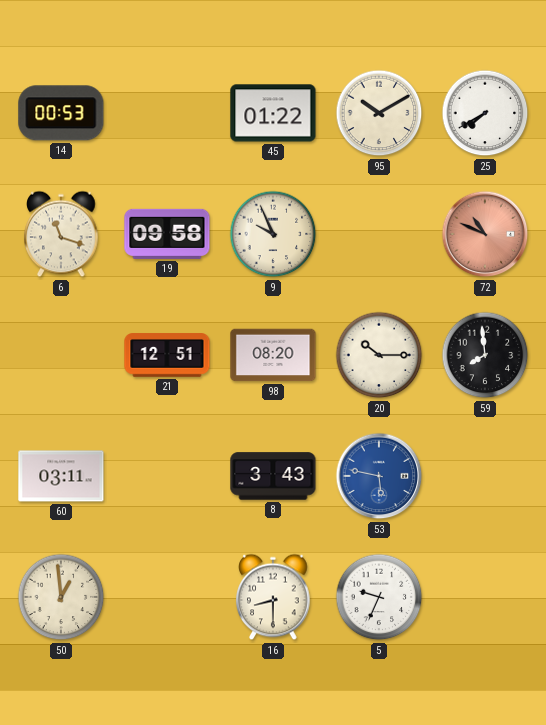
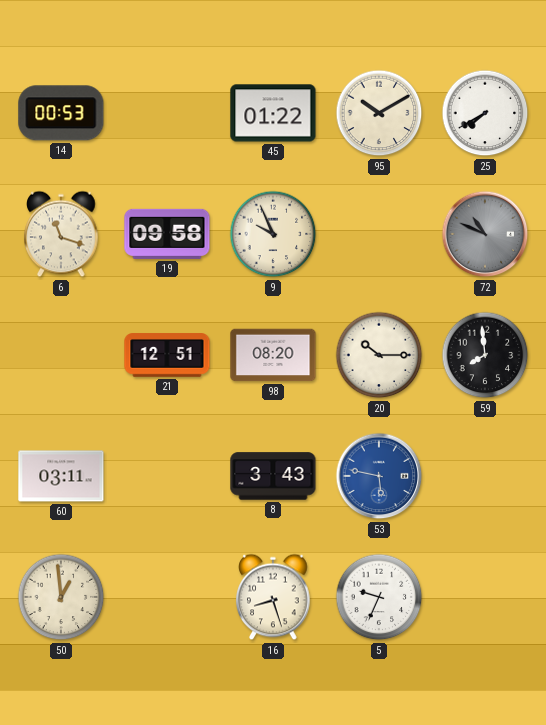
72 dial: salmon -> grey
16: 8:30 -> 8:27
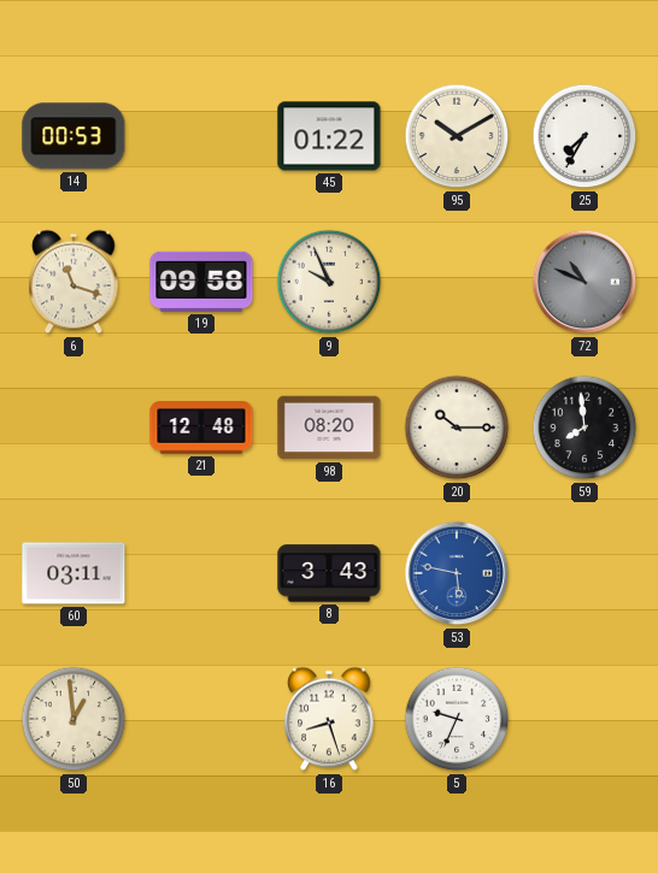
25: 7:40 -> 7:35
21: 12:51 -> 12:48
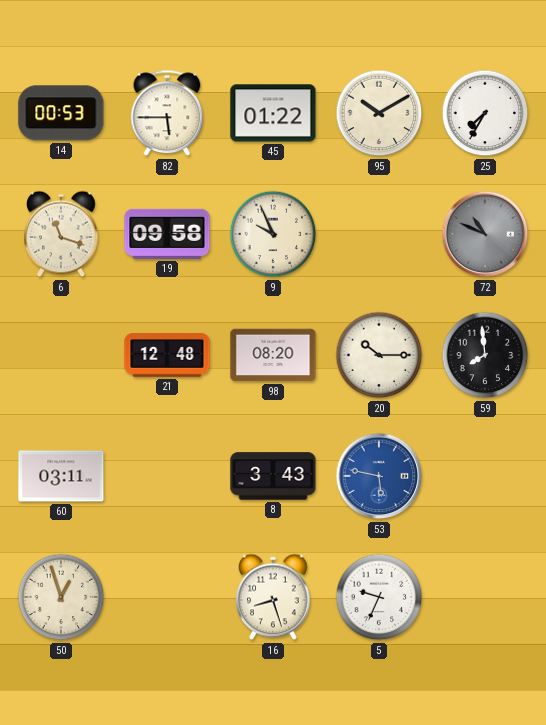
82: none -> 5:45
50: 12:59 -> 12:57
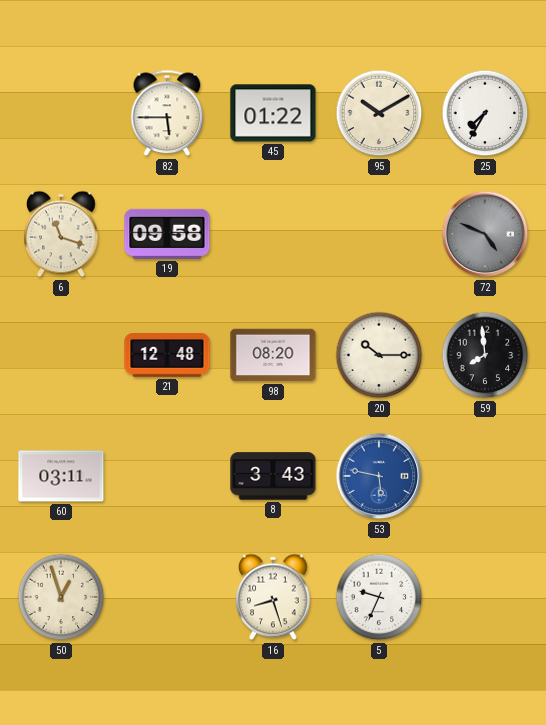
14: 00:53 -> none
9: 9:56 -> none
72: 10:49 -> 4:49
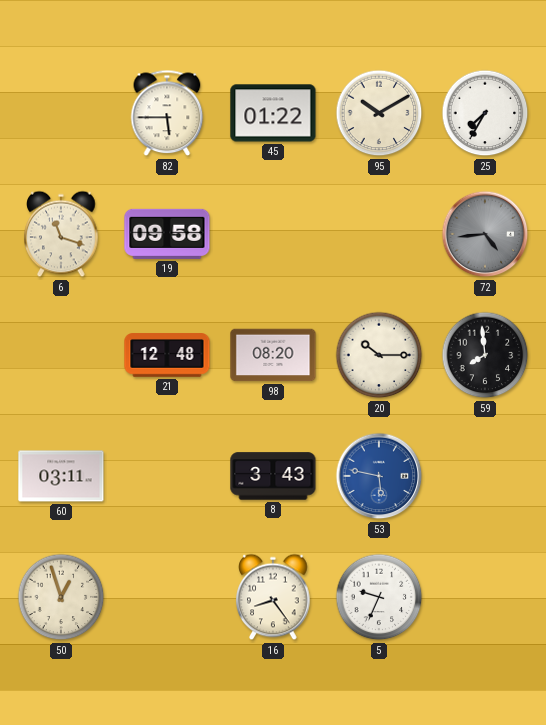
72: 4:49 -> 4:44
16: 8:27 -> 8:24
